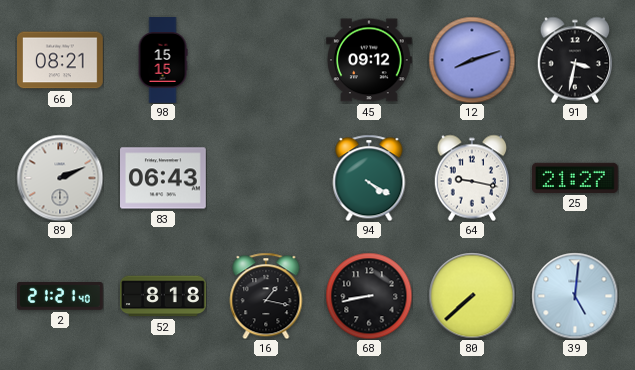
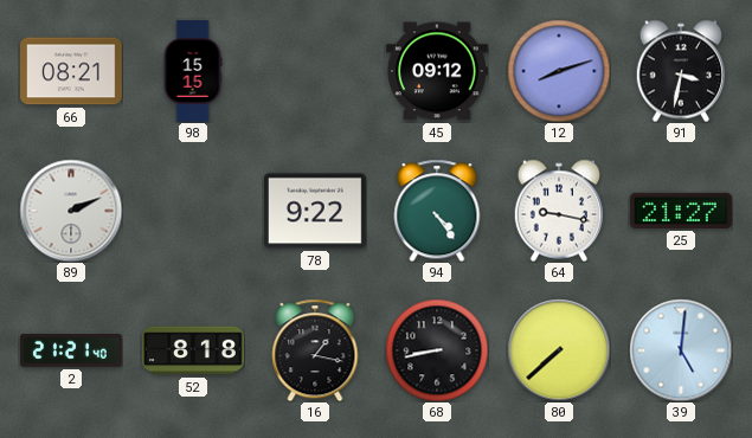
83: 06:43 -> none
78: none -> 9:22
94: 4:20 -> 4:24
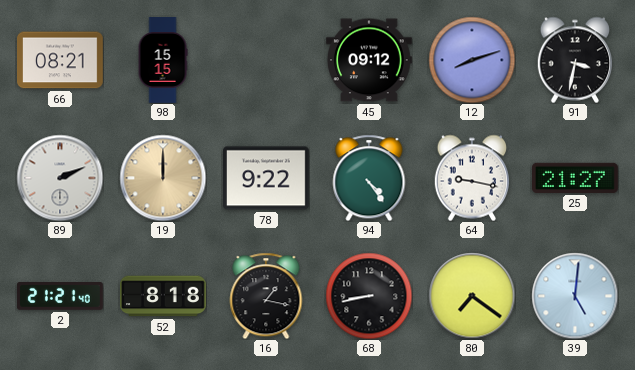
19: none -> 12:00
80: 7:38 -> 7:21
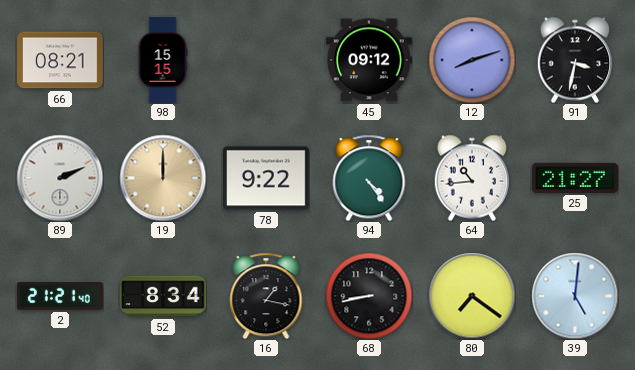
64: 9:17 -> 10:44
52: 8:18 -> 8:34
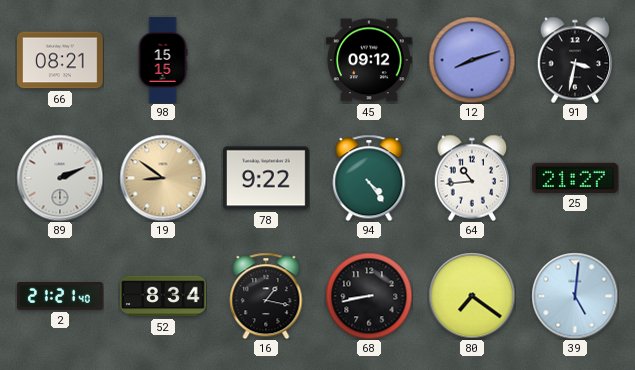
19: 12:00 -> 8:51
